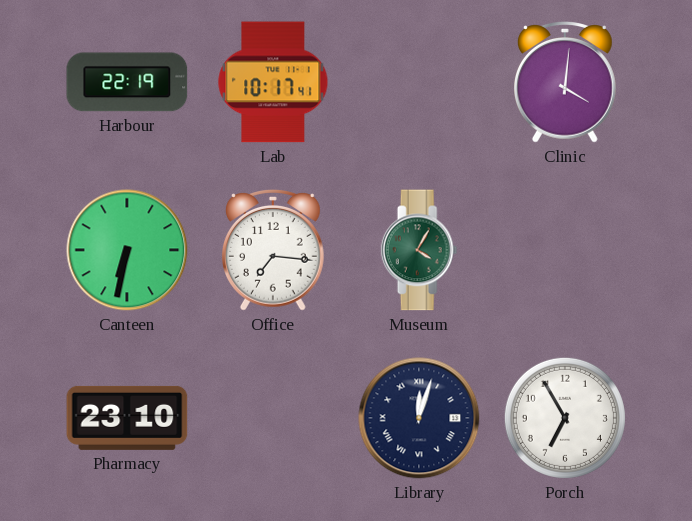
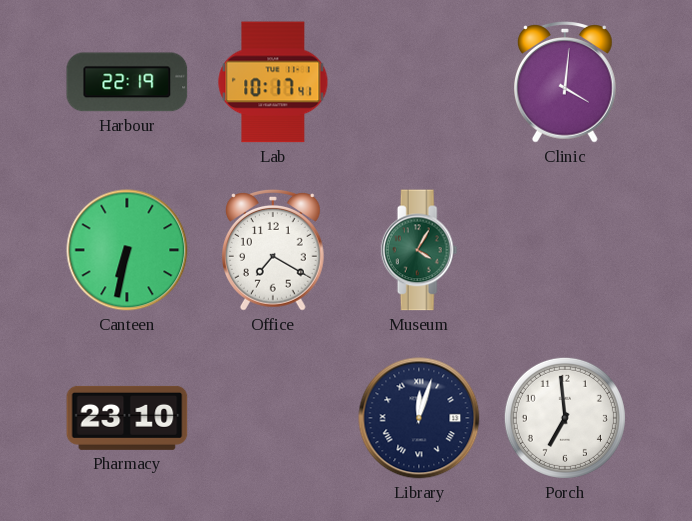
Office: 7:16 -> 7:20
Porch: 6:55 -> 6:59
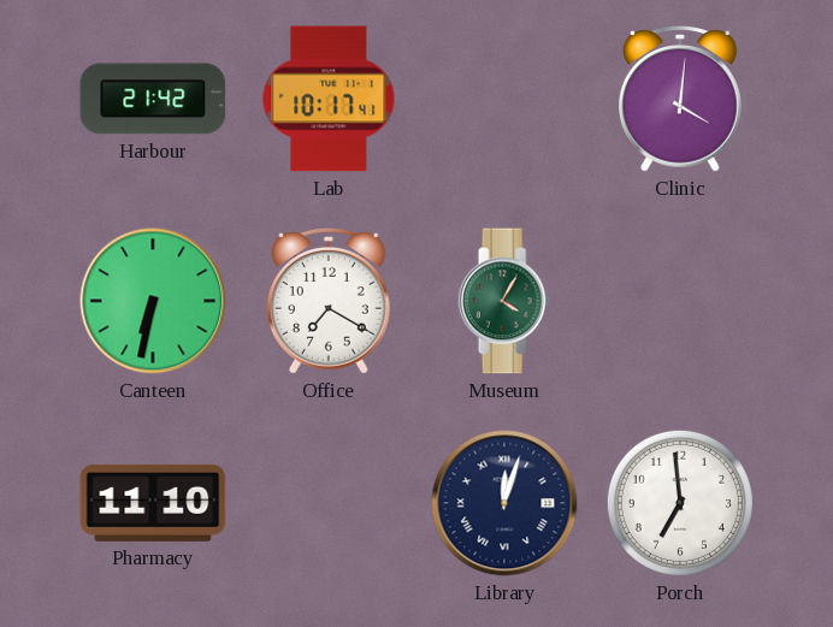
Harbour: 22:19 -> 21:42
Pharmacy: 23:10 -> 11:10
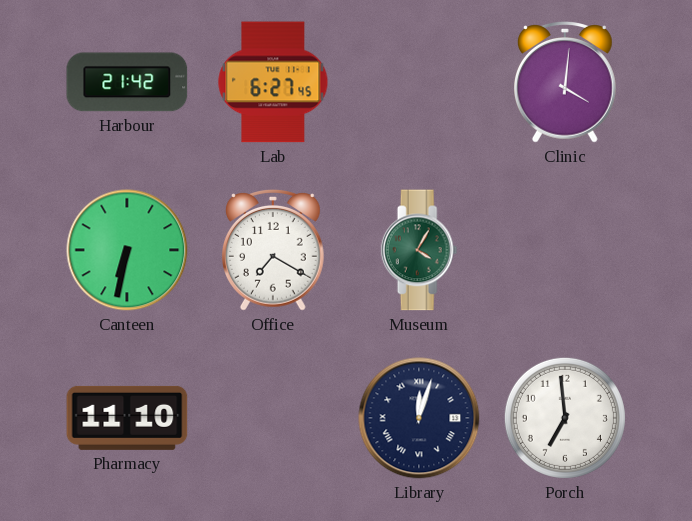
Lab: 10:17 -> 6:27
